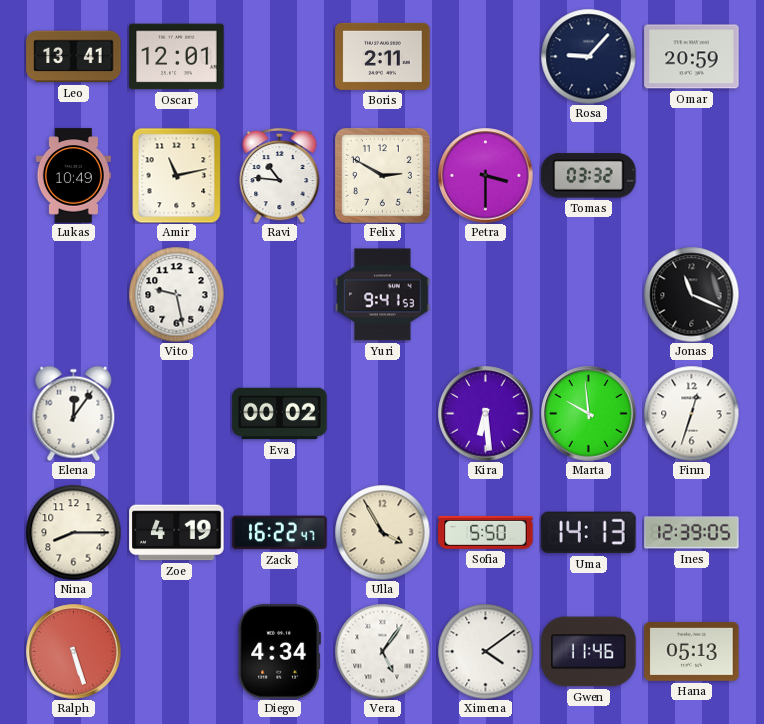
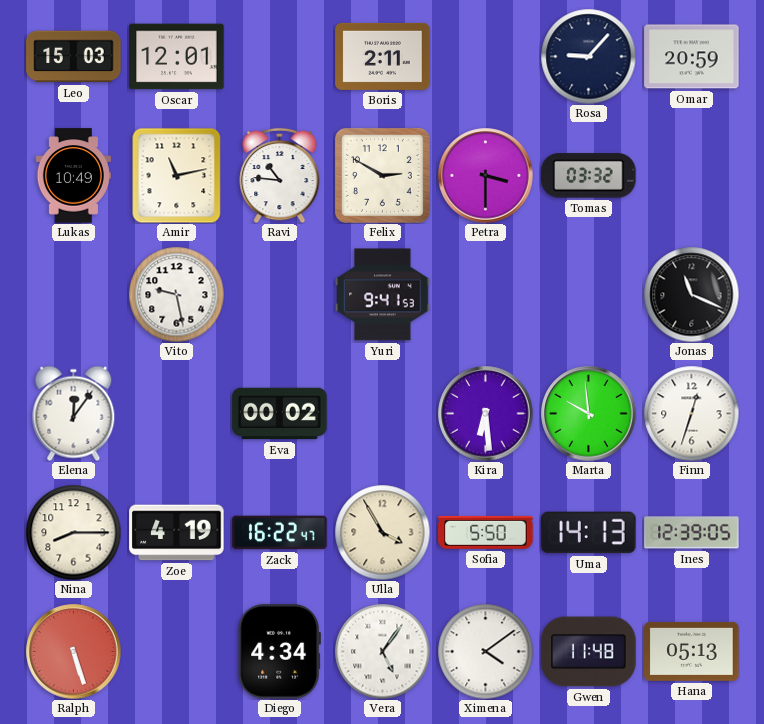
Leo: 13:41 -> 15:03
Gwen: 11:46 -> 11:48
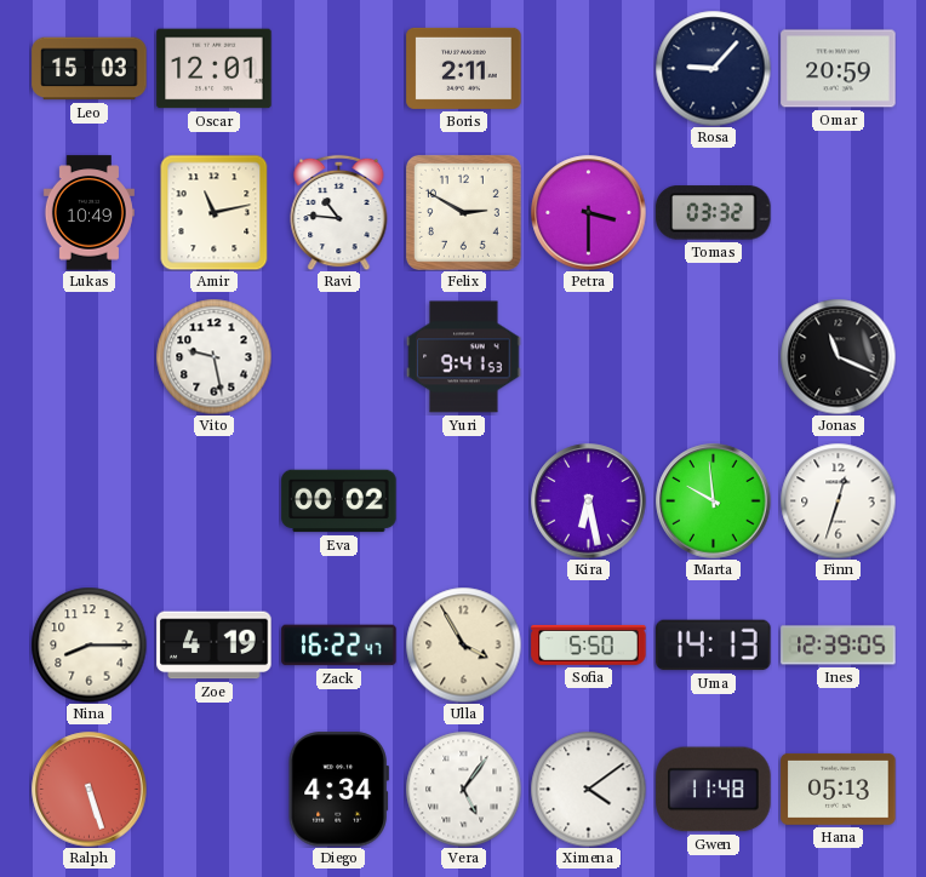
Elena: 12:06 -> none
Kira: 6:29 -> 6:28
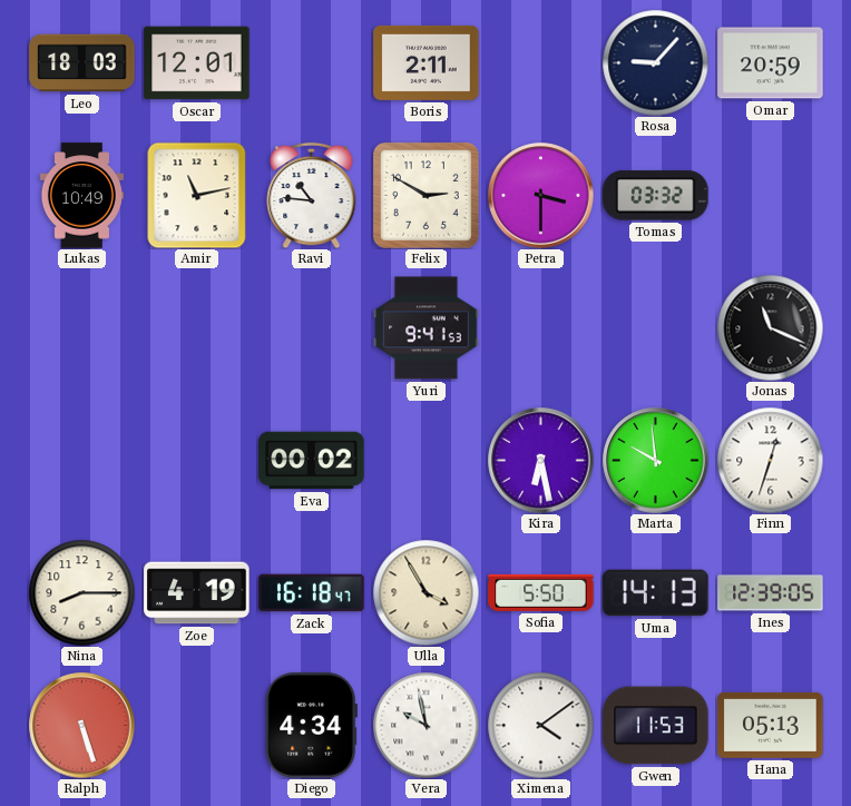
Leo: 15:03 -> 18:03
Vito: 9:28 -> none
Zack: 16:22 -> 16:18
Vera: 5:06 -> 9:58
Gwen: 11:48 -> 11:53
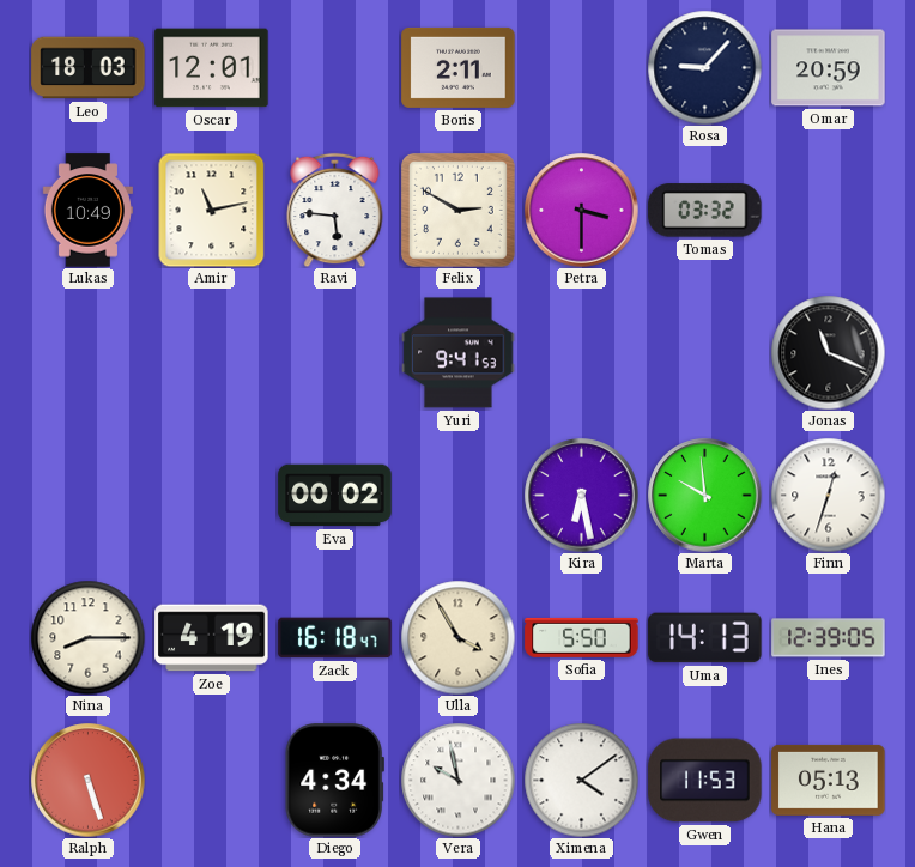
Ravi: 10:46 -> 5:46
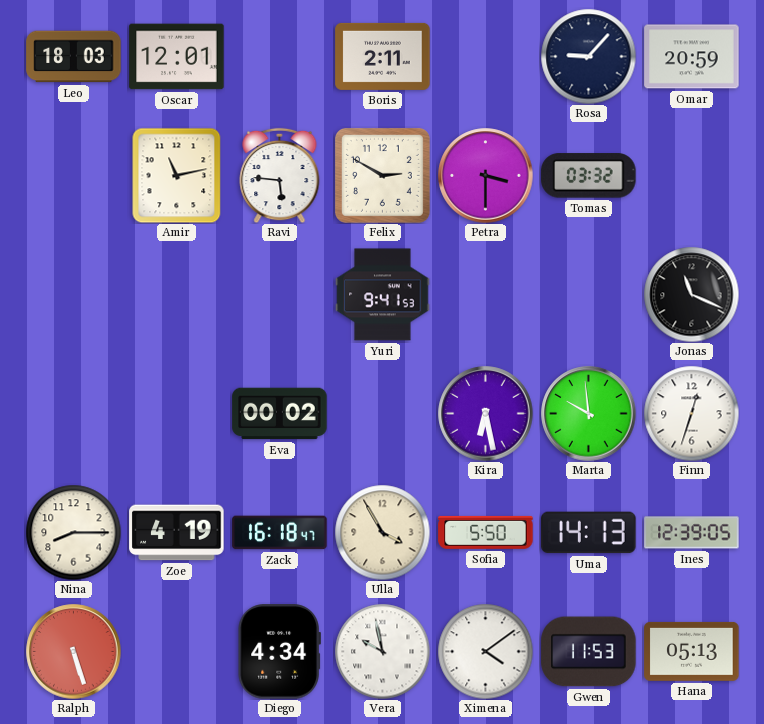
Lukas: 10:49 -> none
